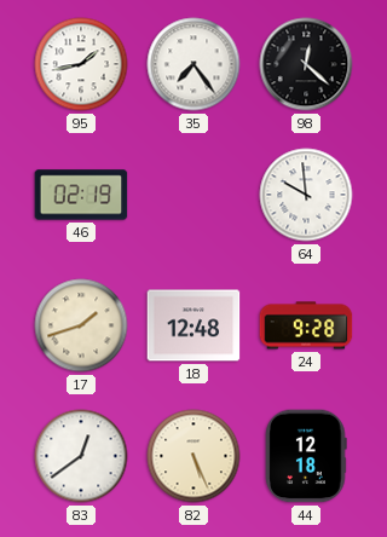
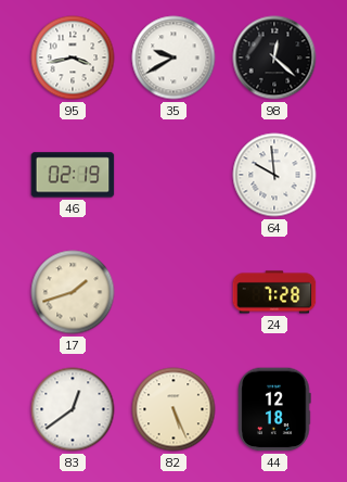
95: 1:43 -> 3:43
35: 7:24 -> 9:40
18: 12:48 -> none
24: 9:28 -> 7:28
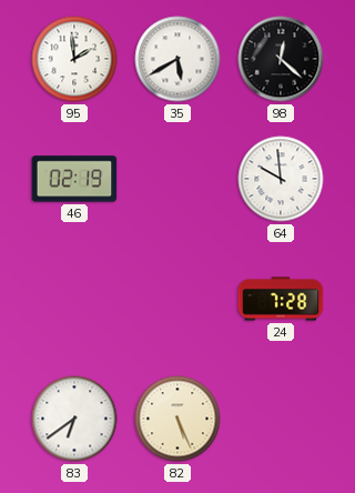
95: 3:43 -> 1:59
35: 9:40 -> 5:40
17: 1:42 -> none
83: 12:39 -> 6:39
44: 12:18 -> none
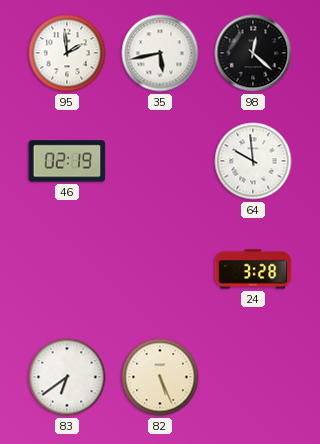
35: 5:40 -> 5:43
24: 7:28 -> 3:28
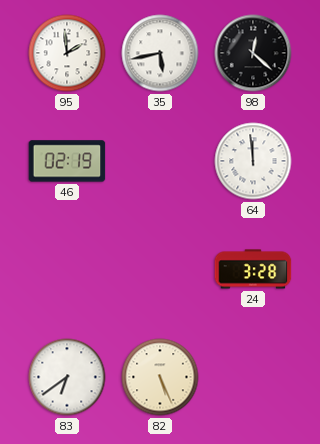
64: 9:59 -> 11:59
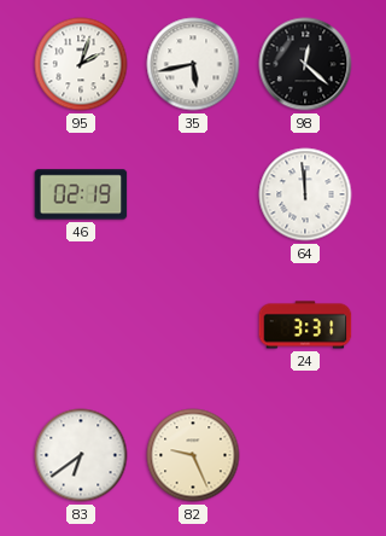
95: 1:59 -> 2:03
24: 3:28 -> 3:31
82: 5:26 -> 9:26
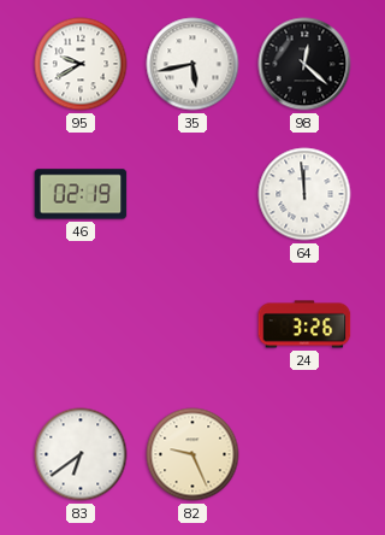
95: 2:03 -> 9:40
24: 3:31 -> 3:26
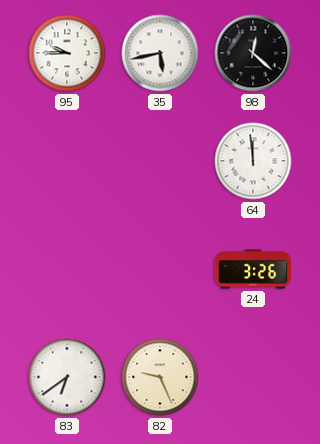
95: 9:40 -> 9:45
46: 02:19 -> none
